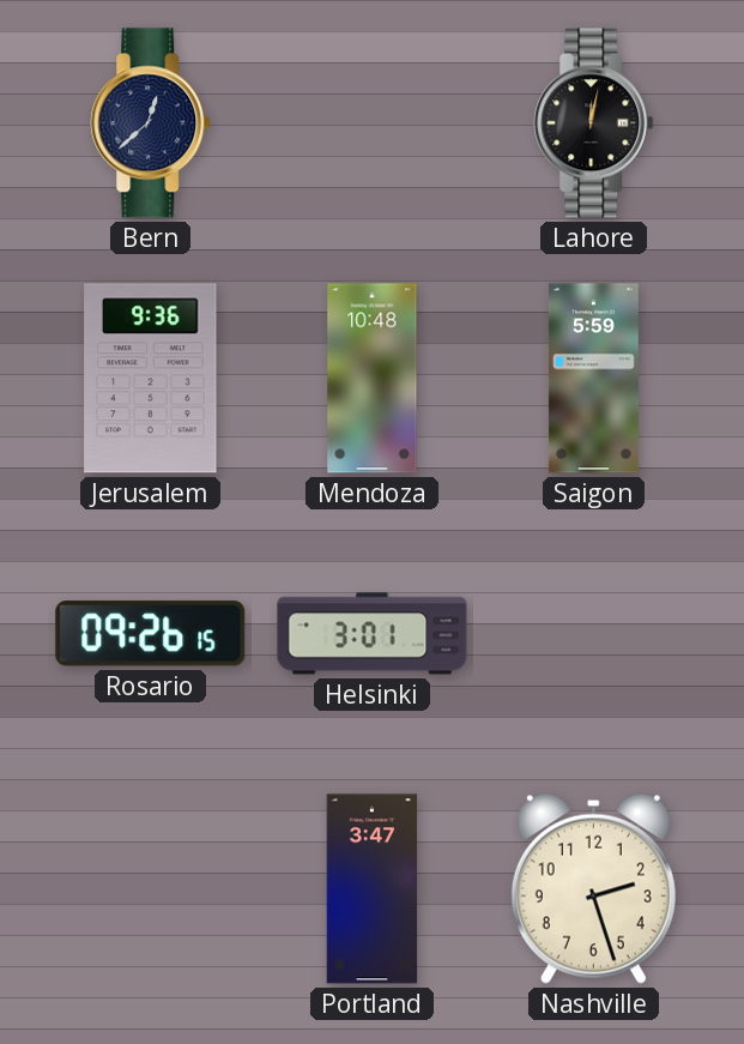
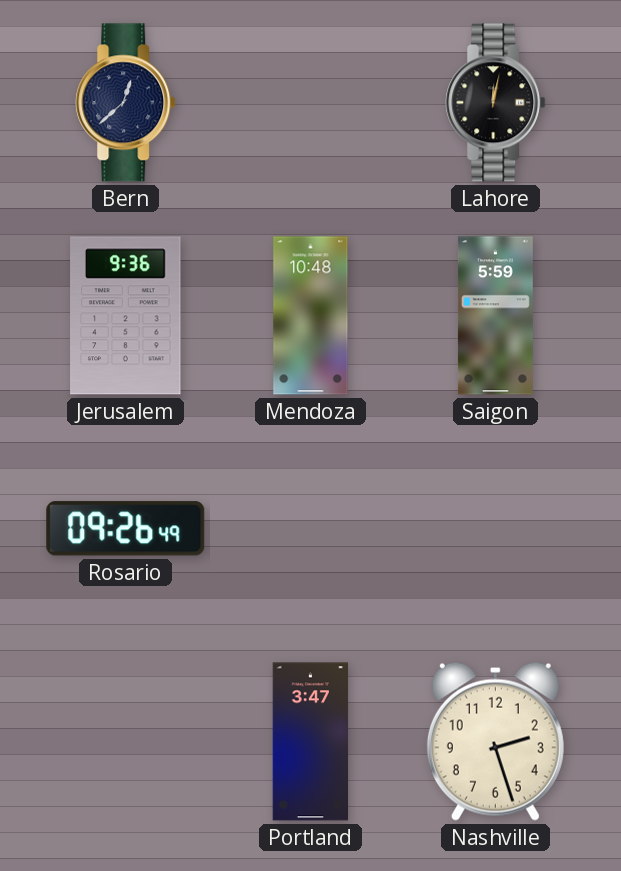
Rosario: 09:26:15 -> 09:26:49
Helsinki: 3:01 -> none
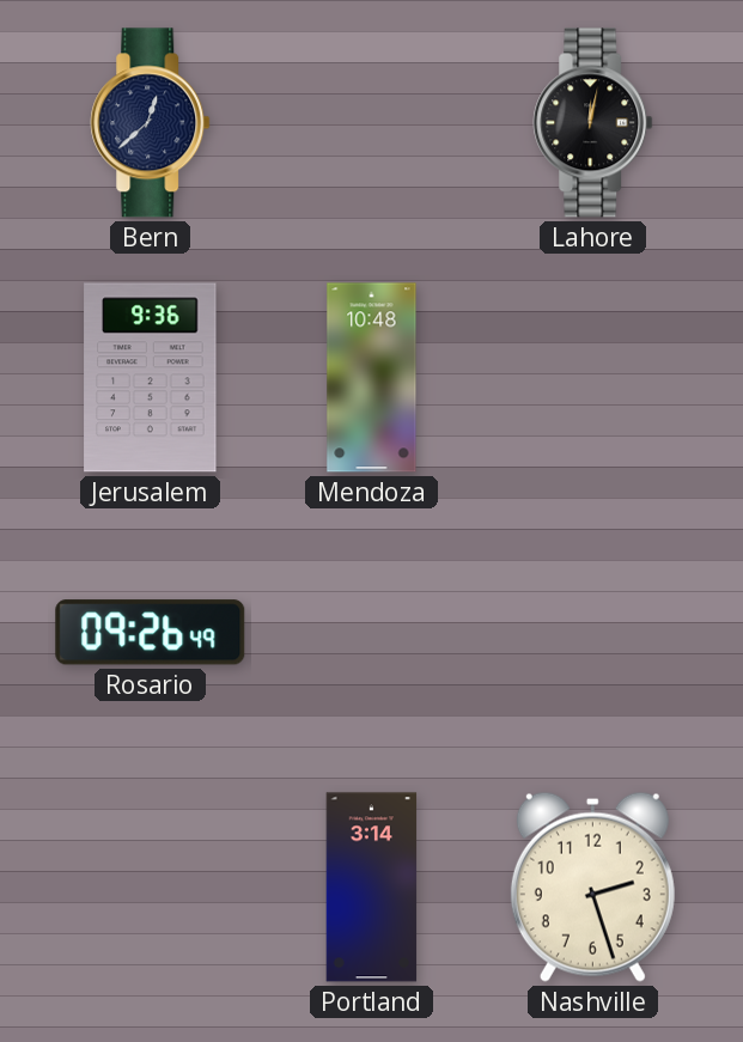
Saigon: 5:59 -> none
Portland: 3:47 -> 3:14
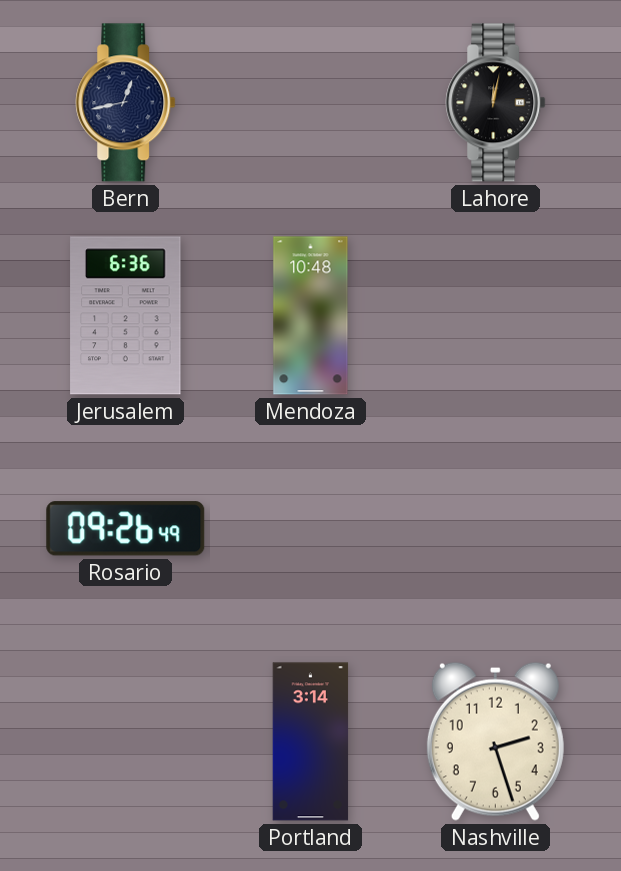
Bern: 12:38 -> 12:43
Jerusalem: 9:36 -> 6:36
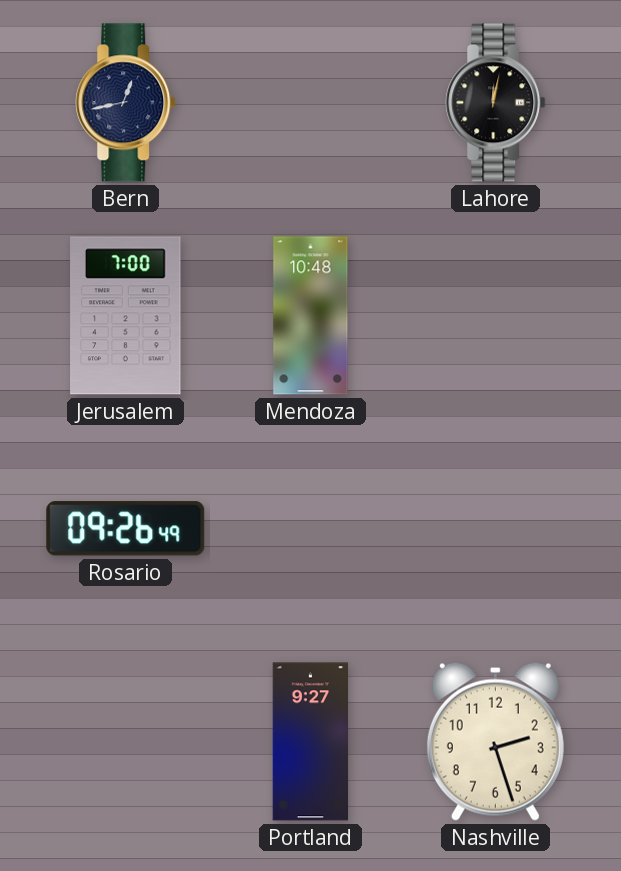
Jerusalem: 6:36 -> 7:00
Portland: 3:14 -> 9:27
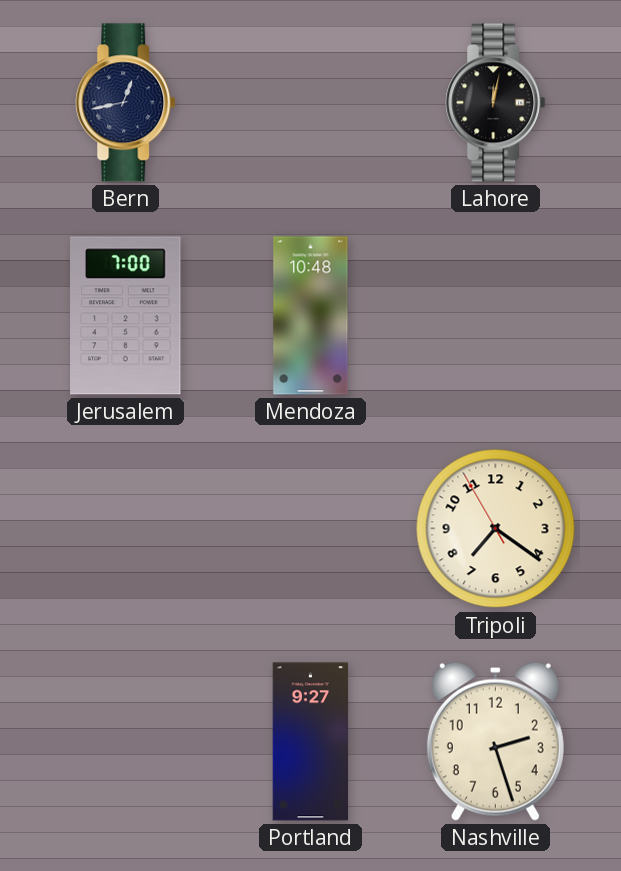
Rosario: 09:26 -> none
Tripoli: none -> 7:20
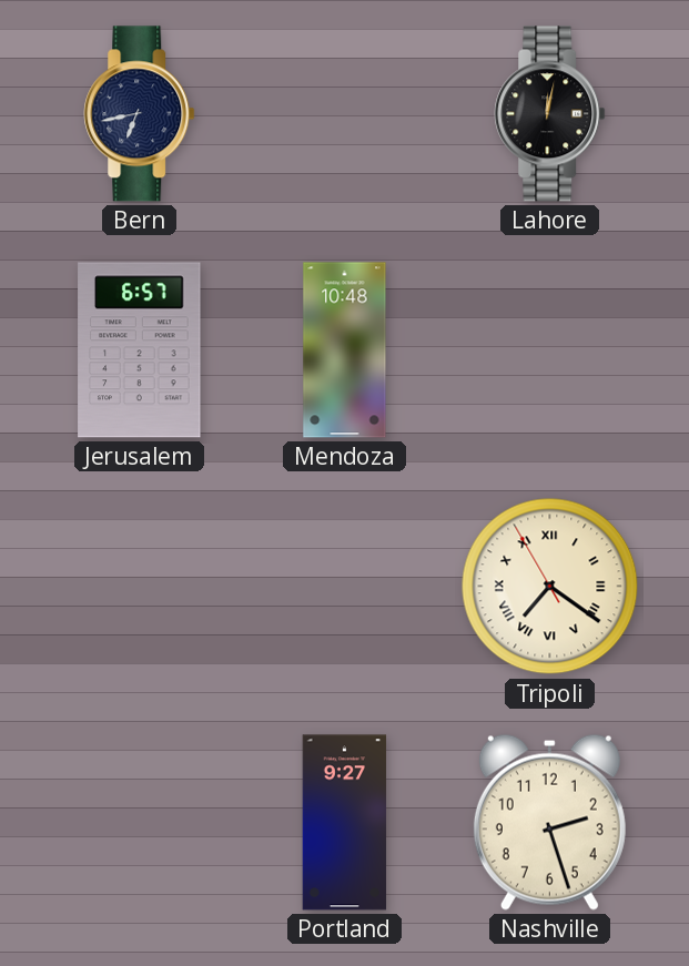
Bern: 12:43 -> 6:43
Jerusalem: 7:00 -> 6:57
Tripoli numerals: Arabic -> Roman
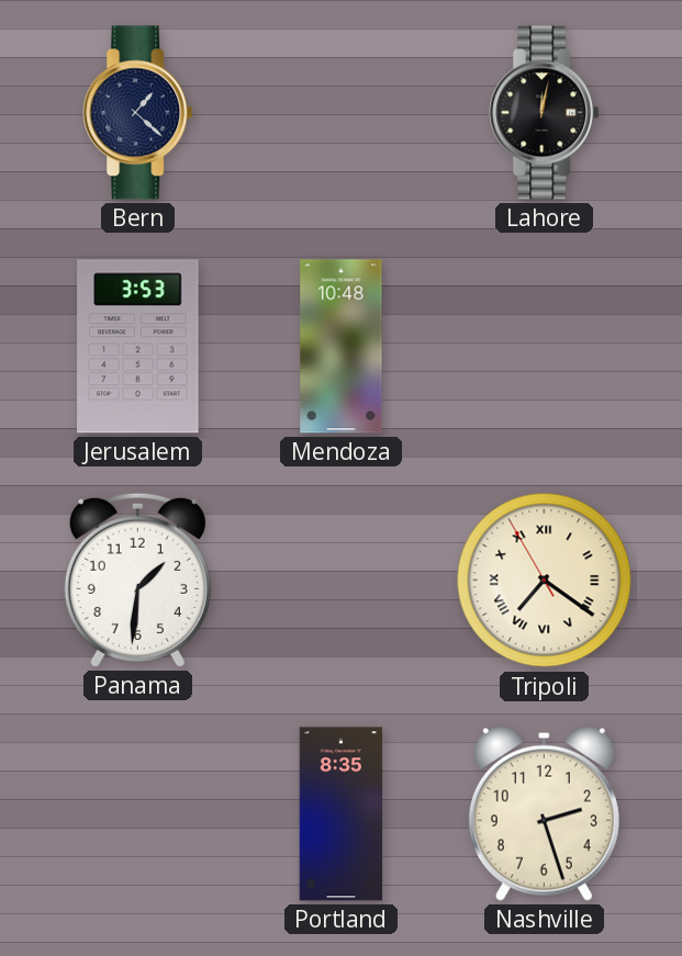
Bern: 6:43 -> 1:22
Jerusalem: 6:57 -> 3:53
Panama: none -> 1:31
Portland: 9:27 -> 8:35
